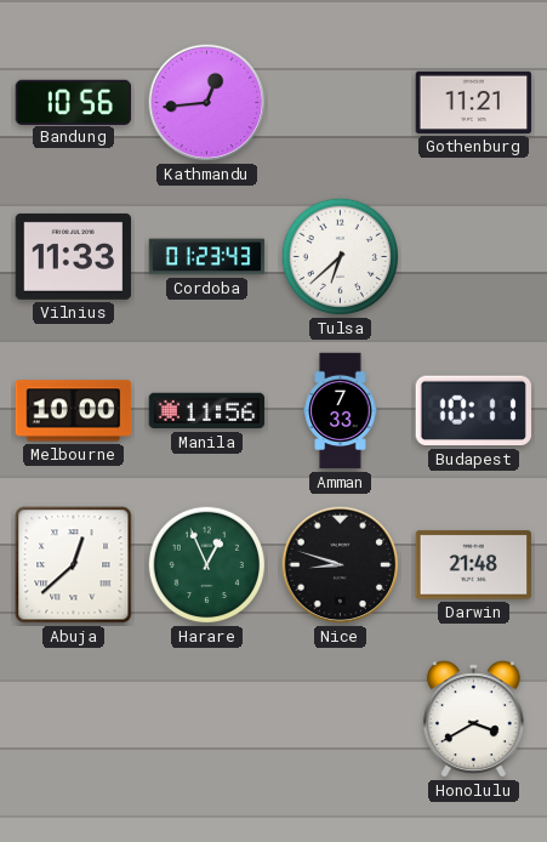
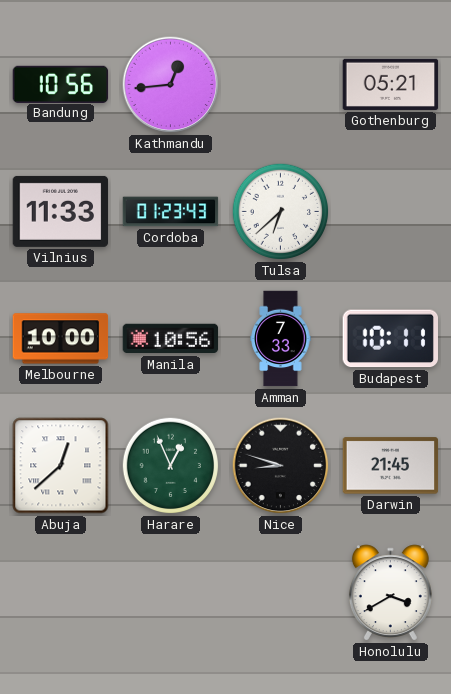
Gothenburg: 11:21 -> 05:21
Manila: 11:56 -> 10:56
Darwin: 21:48 -> 21:45
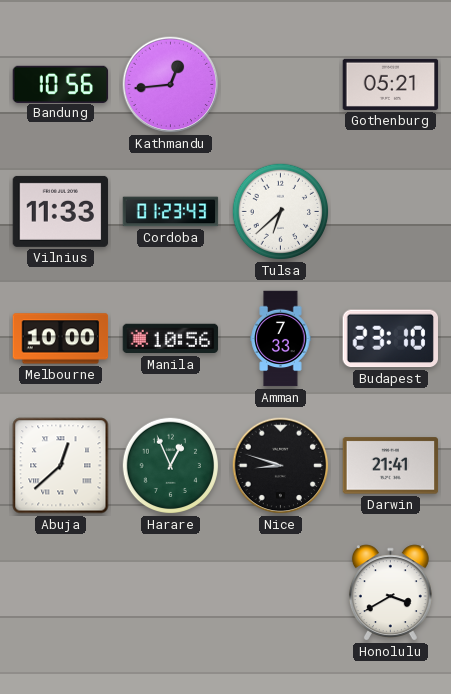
Budapest: 10:11 -> 23:10
Darwin: 21:45 -> 21:41
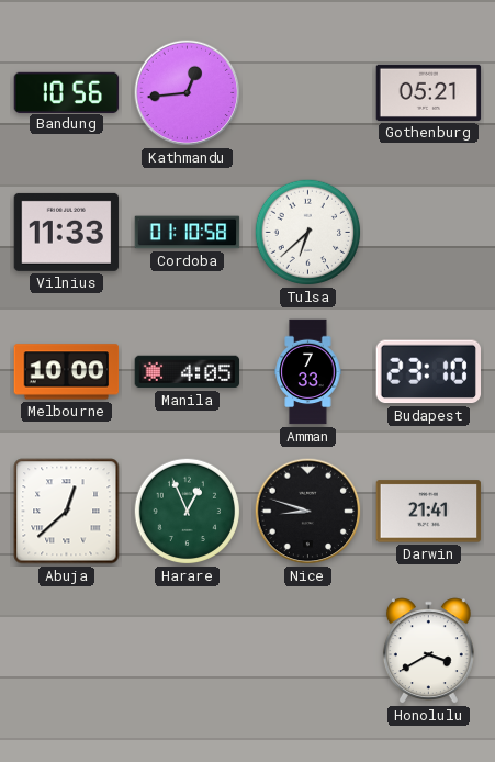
Cordoba: 01:23 -> 01:10
Manila: 10:56 -> 4:05
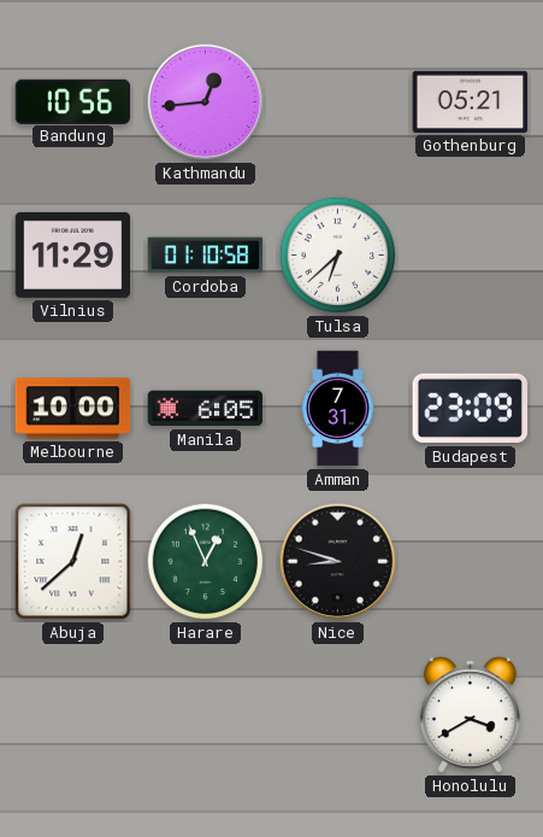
Vilnius: 11:33 -> 11:29
Manila: 4:05 -> 6:05
Amman: 7:33 -> 7:31
Budapest: 23:10 -> 23:09
Darwin: 21:41 -> none
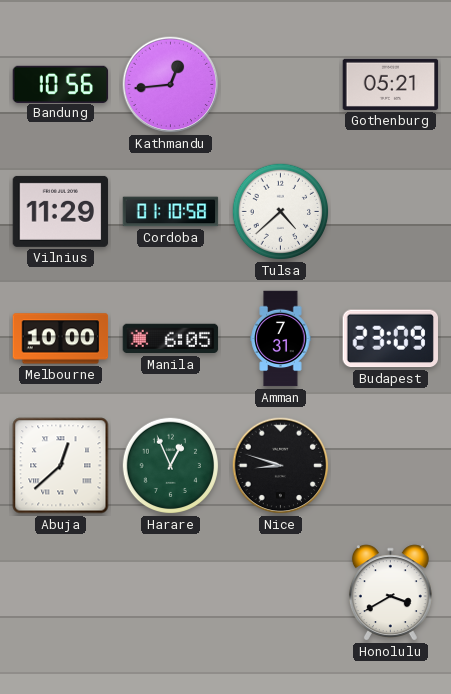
Tulsa: 6:38 -> 4:38
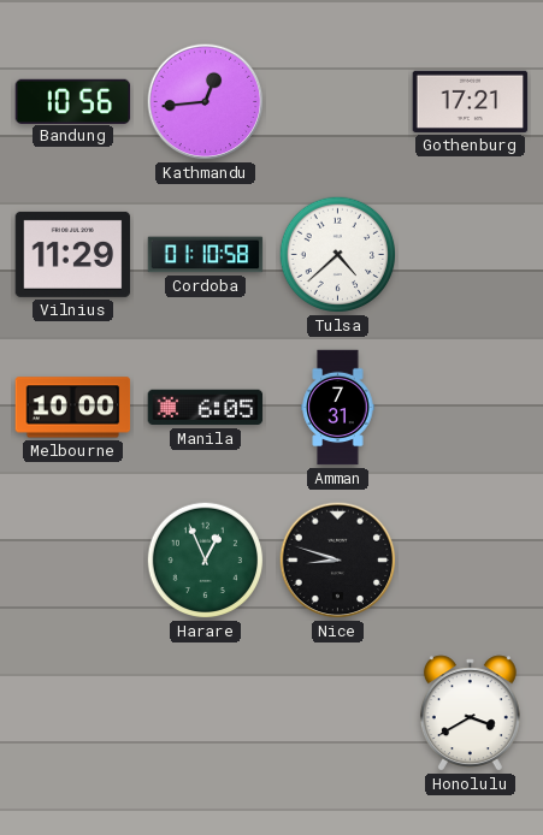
Gothenburg: 05:21 -> 17:21
Budapest: 23:09 -> none
Abuja: 12:38 -> none
